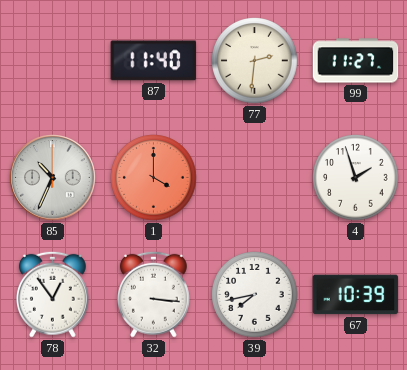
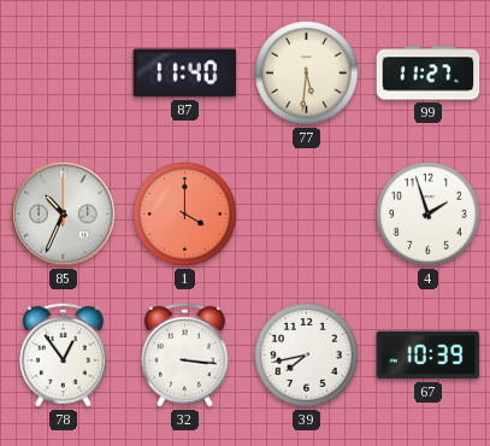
77: 2:31 -> 5:31
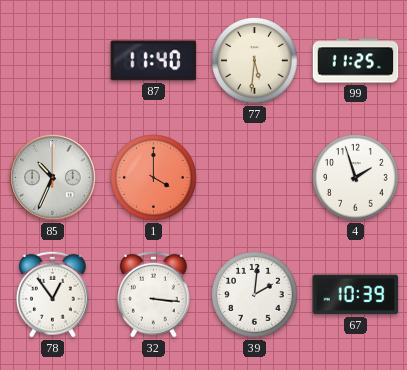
99: 11:27 -> 11:25
39: 7:43 -> 2:01
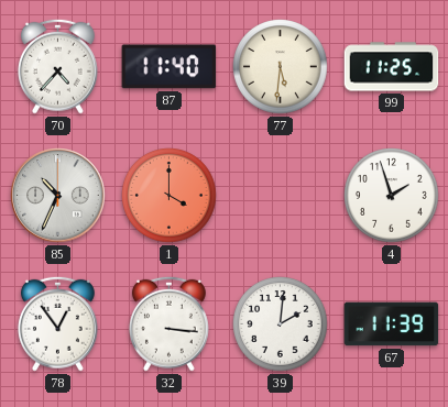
70: none -> 4:37
67: 10:39 -> 11:39
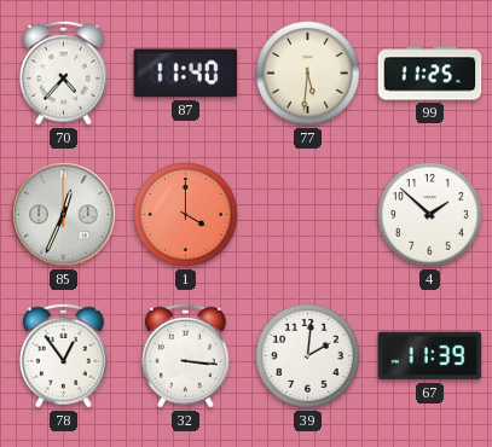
85: 10:34 -> 12:34
4: 1:57 -> 1:52
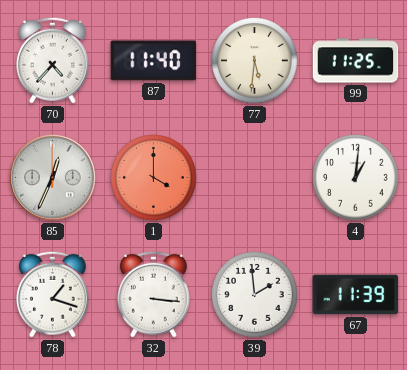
4: 1:52 -> 1:01
78: 12:54 -> 1:18
39: 2:01 -> 1:59
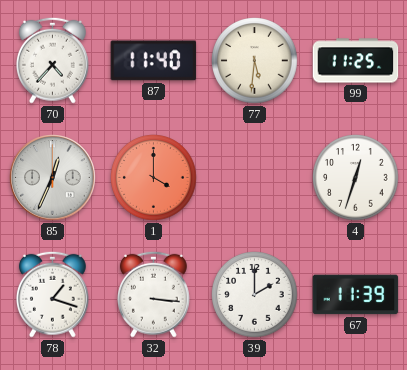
4: 1:01 -> 12:33
39: 1:59 -> 2:00
